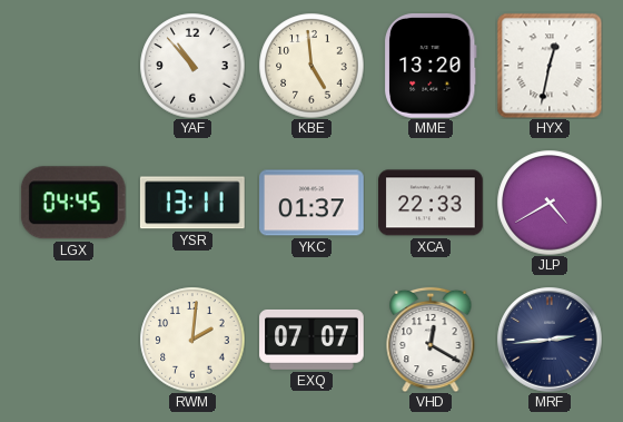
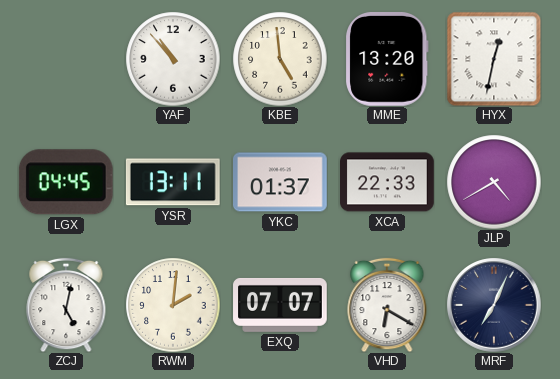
ZCJ: none -> 5:02
VHD: 12:20 -> 6:20
MRF: 2:44 -> 7:04
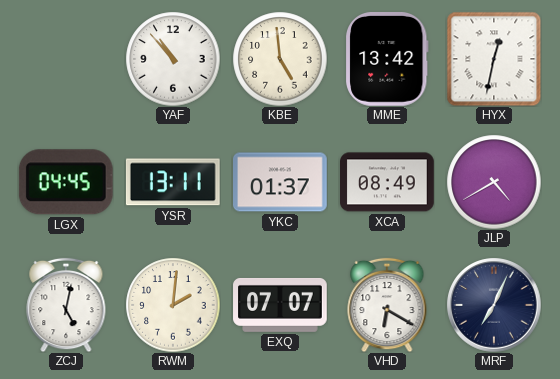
MME: 13:20 -> 13:42
XCA: 22:33 -> 08:49
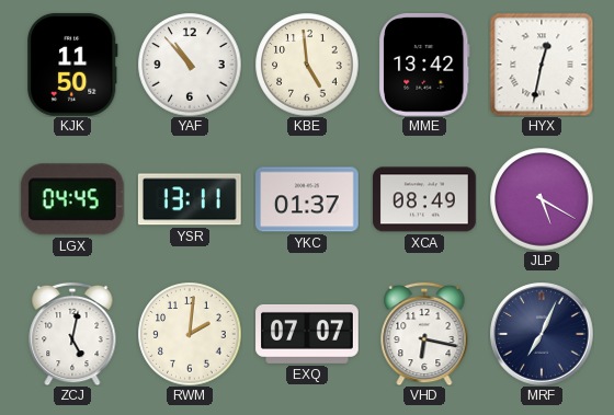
KJK: none -> 11:50
JLP: 4:40 -> 5:20
VHD: 6:20 -> 6:17
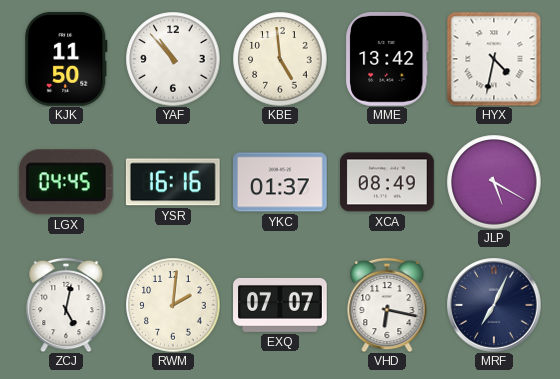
HYX: 12:32 -> 4:32
YSR: 13:11 -> 16:16
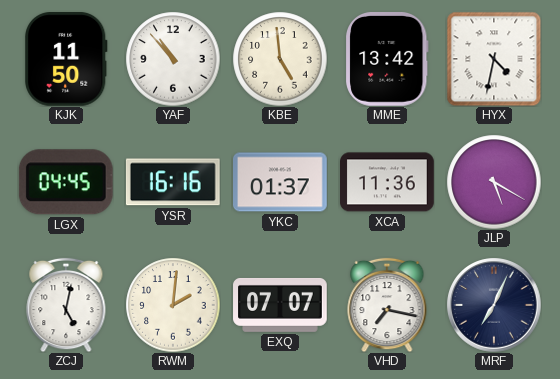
XCA: 08:49 -> 11:36
VHD: 6:17 -> 7:17
